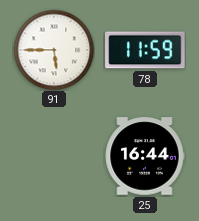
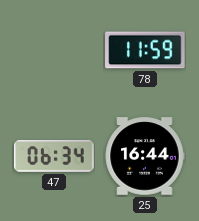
91: 5:45 -> none
47: none -> 06:34
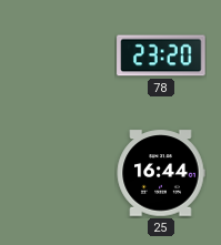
78: 11:59 -> 23:20
47: 06:34 -> none
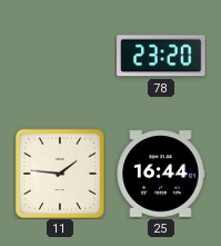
11: none -> 1:46
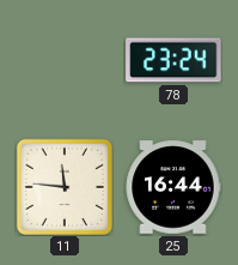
78: 23:20 -> 23:24
11: 1:46 -> 11:46
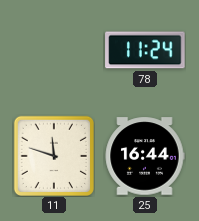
78: 23:24 -> 11:24
11: 11:46 -> 11:48
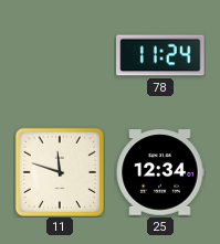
25: 16:44 -> 12:34
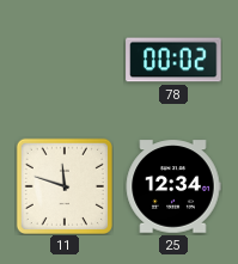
78: 11:24 -> 00:02
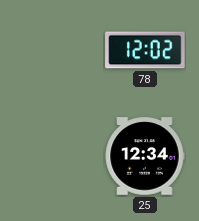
78: 00:02 -> 12:02
11: 11:48 -> none
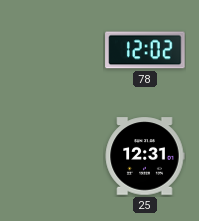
25: 12:34 -> 12:31
